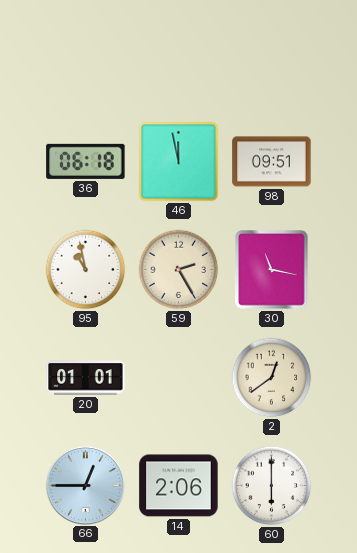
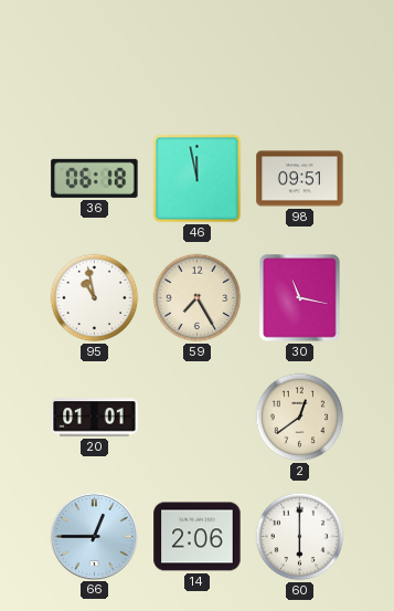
59: 2:25 -> 7:25
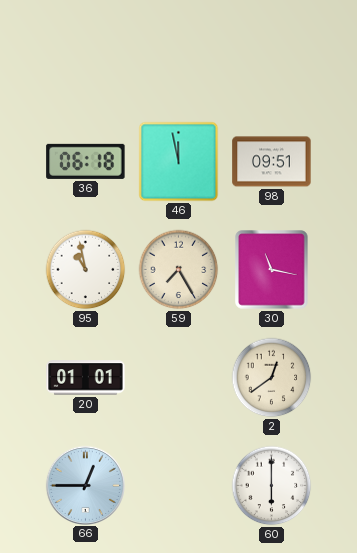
14: 2:06 -> none
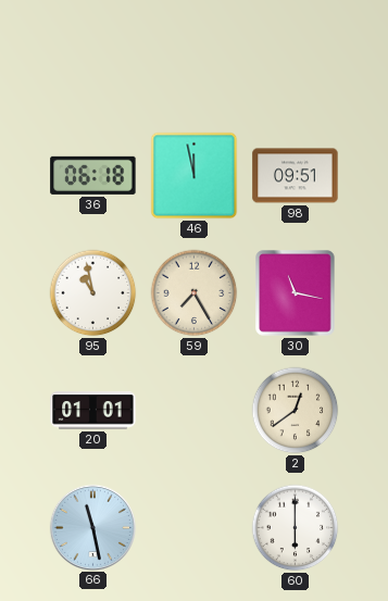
66: 12:45 -> 11:28
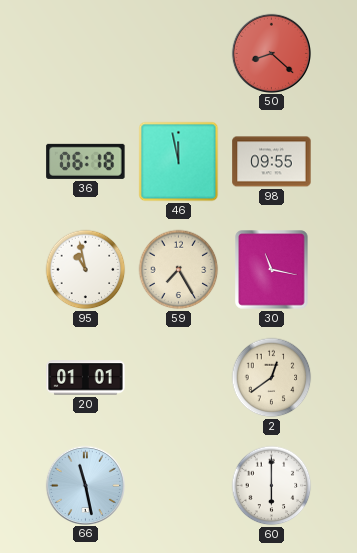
50: none -> 8:22
98: 09:51 -> 09:55
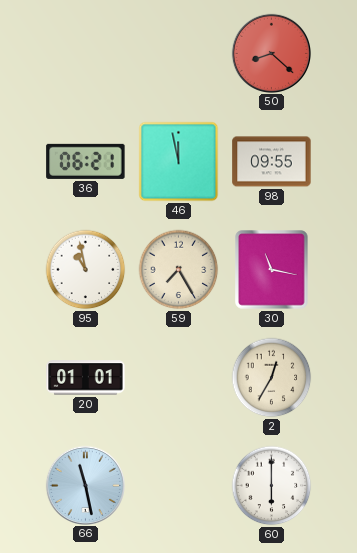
36: 06:18 -> 06:21
2: 12:39 -> 12:35
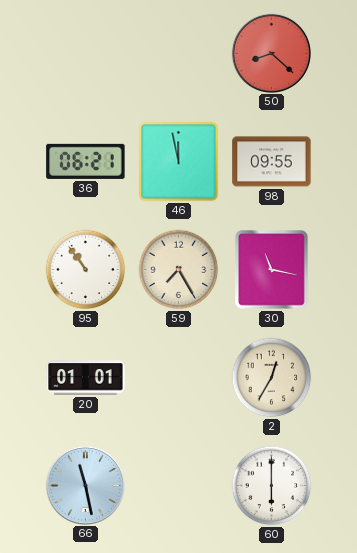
95: 10:58 -> 10:54
